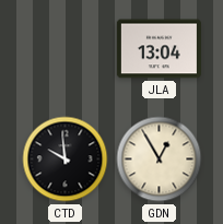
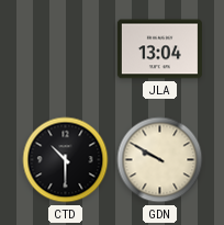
CTD: 9:59 -> 10:30
GDN: 12:55 -> 9:50
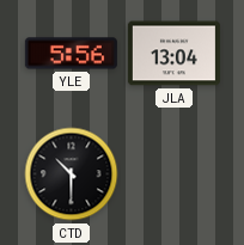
YLE: none -> 5:56
GDN: 9:50 -> none
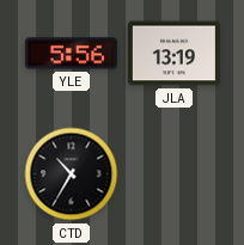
JLA: 13:04 -> 13:19
CTD: 10:30 -> 10:35
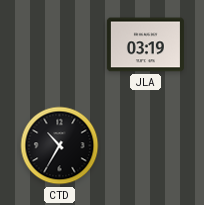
YLE: 5:56 -> none
JLA: 13:19 -> 03:19
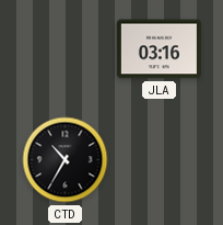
JLA: 03:19 -> 03:16
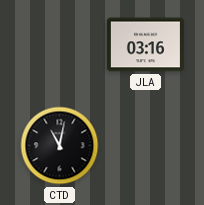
CTD: 10:35 -> 11:02
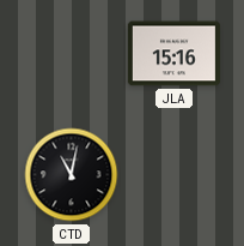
JLA: 03:16 -> 15:16
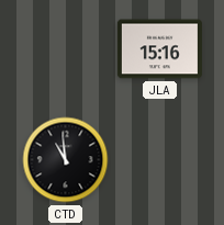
CTD: 11:02 -> 10:59
